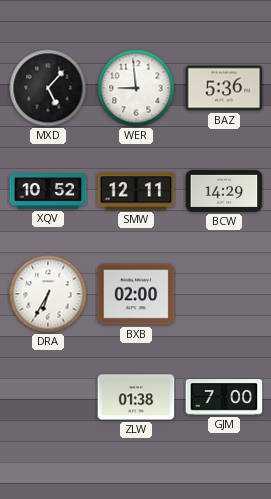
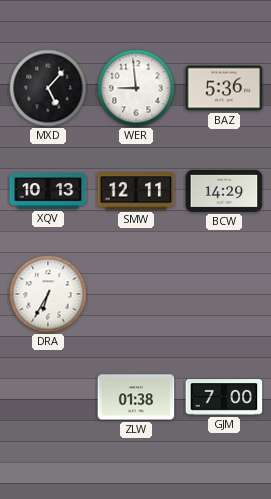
XQV: 10:52 -> 10:13
BXB: 02:00 -> none
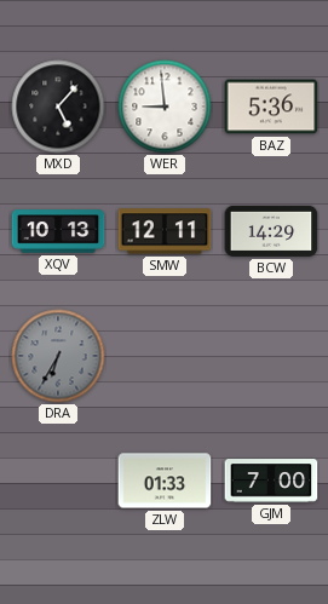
DRA dial: white -> grey
ZLW: 01:38 -> 01:33
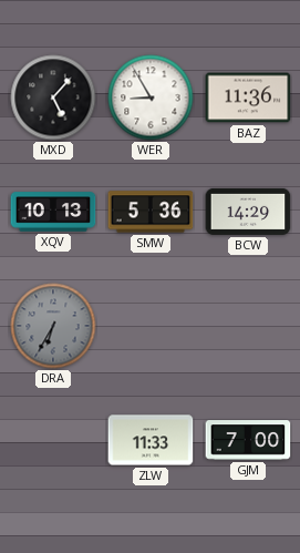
WER: 8:59 -> 8:55
BAZ: 5:36 -> 11:36
SMW: 12:11 -> 5:36
ZLW: 01:33 -> 11:33
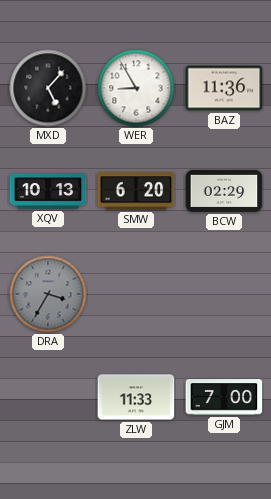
SMW: 5:36 -> 6:20
BCW: 14:29 -> 02:29
DRA: 6:35 -> 3:35
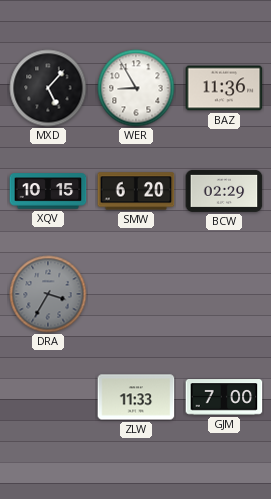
XQV: 10:13 -> 10:15
